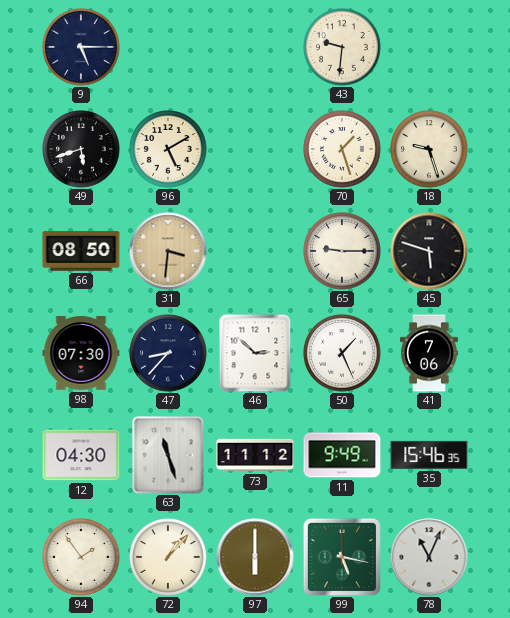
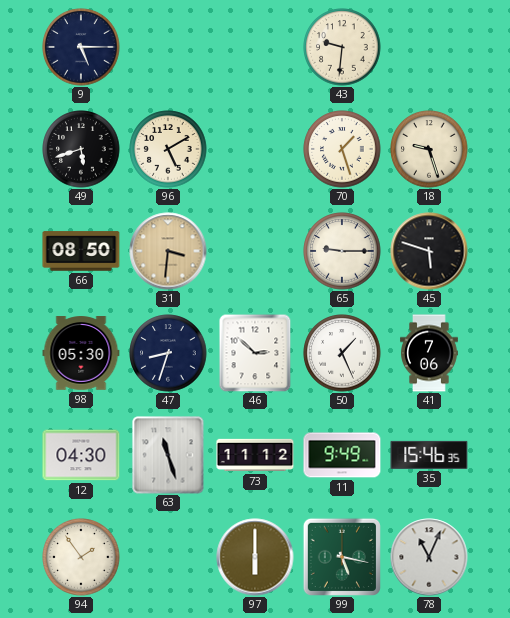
98: 07:30 -> 05:30
47: 8:37 -> 8:33
72: 1:07 -> none
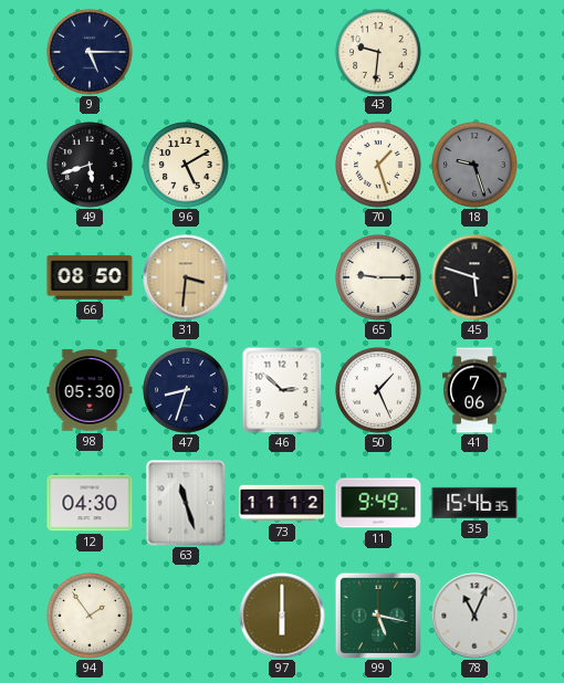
18 dial: cream -> grey
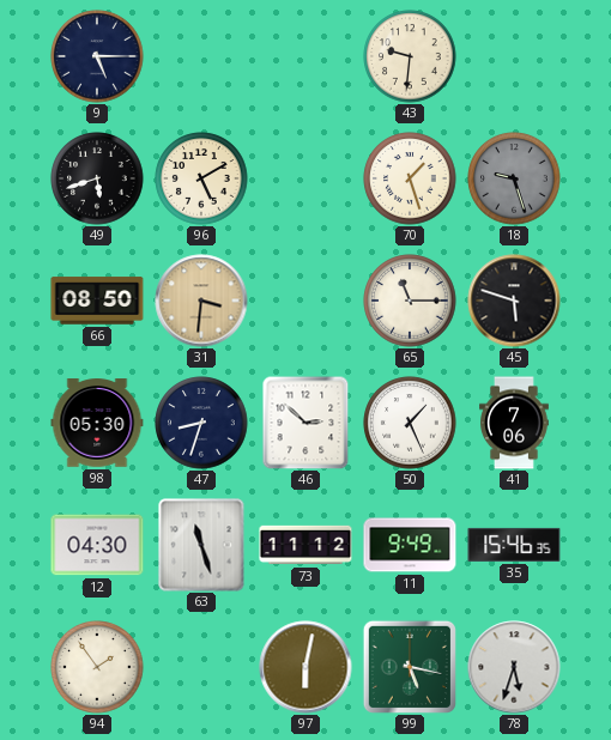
65: 9:15 -> 11:15
97: 6:00 -> 6:02
78: 11:04 -> 5:33
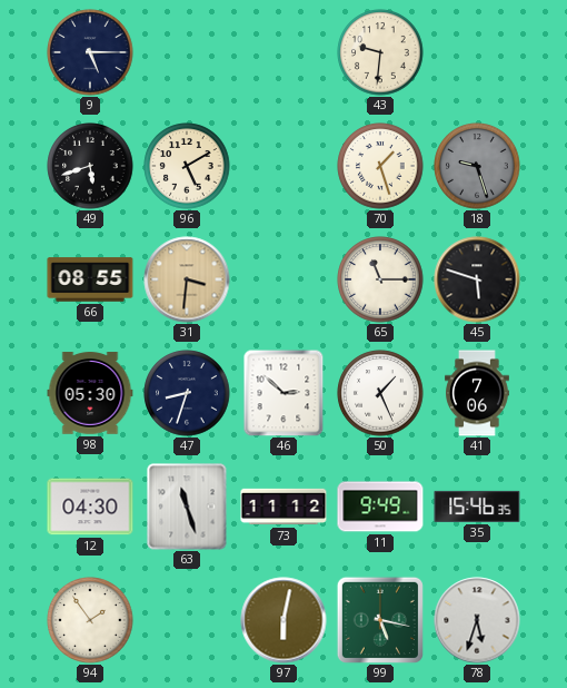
66: 08:50 -> 08:55
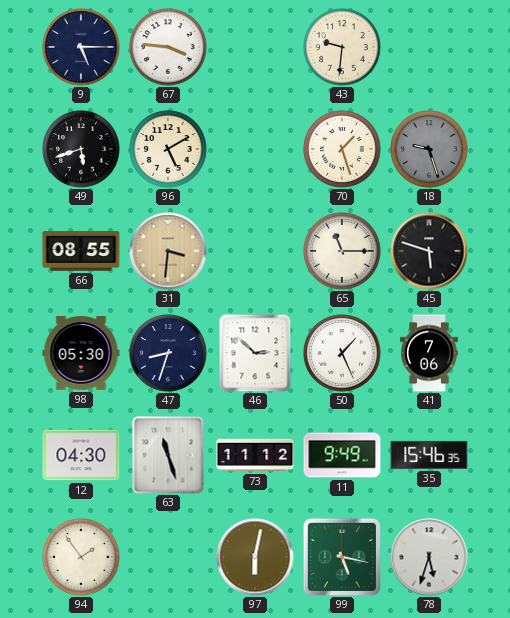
67: none -> 3:46
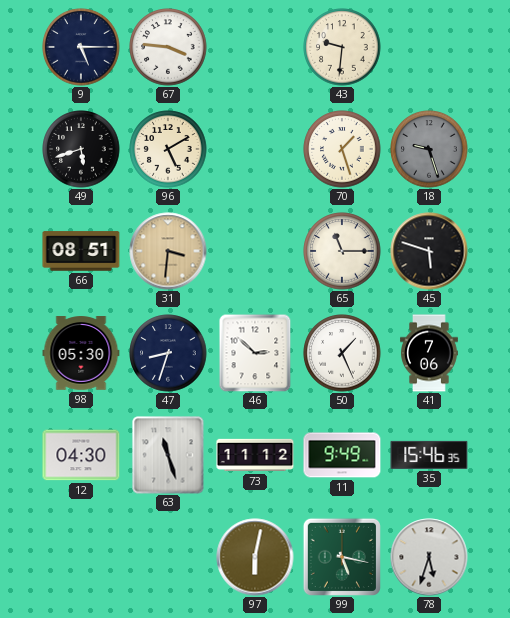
66: 08:55 -> 08:51
94: 1:54 -> none
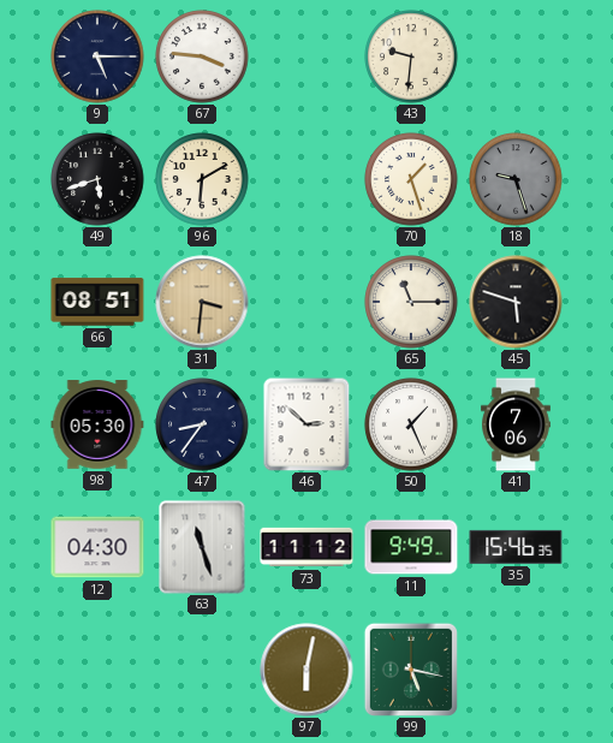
96: 5:10 -> 6:10
47: 8:33 -> 8:36
78: 5:33 -> none
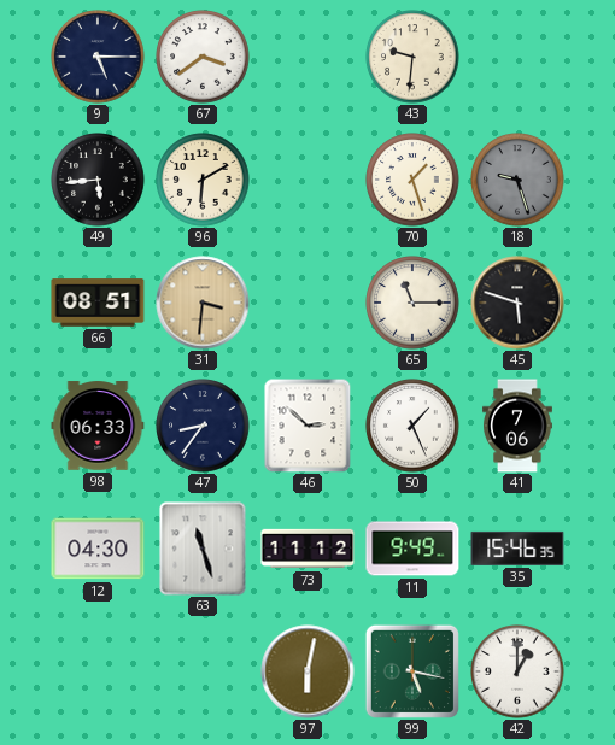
67: 3:46 -> 3:39
49: 5:42 -> 5:44
98: 05:30 -> 06:33
42: none -> 1:00
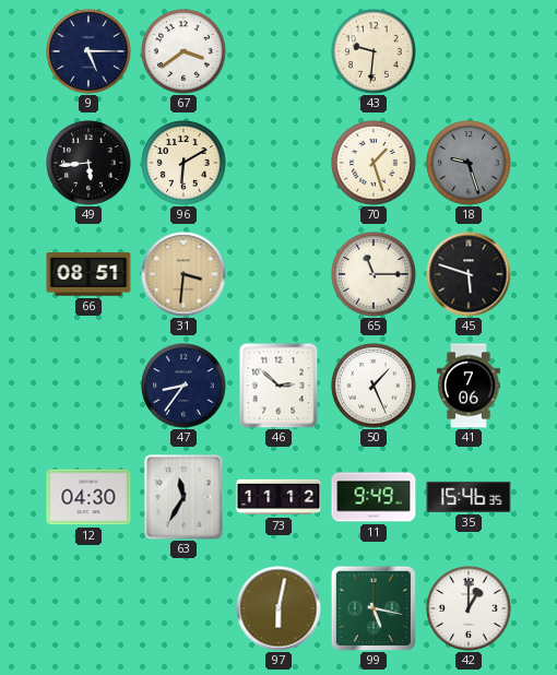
98: 06:33 -> none
63: 11:27 -> 11:35
